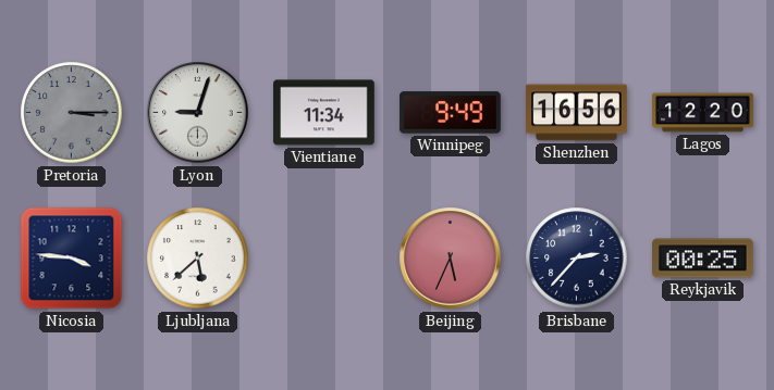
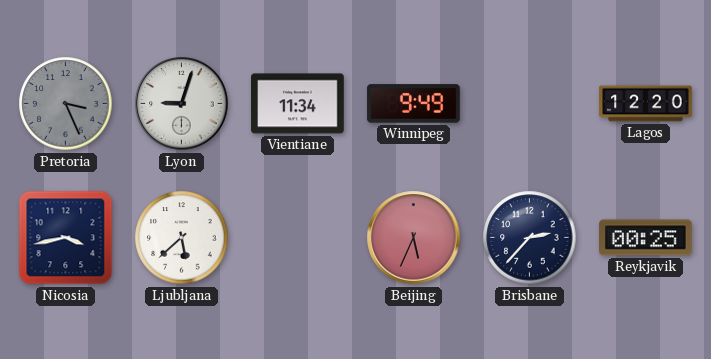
Pretoria: 3:15 -> 3:26
Shenzhen: 16:56 -> none
Nicosia: 3:46 -> 3:43
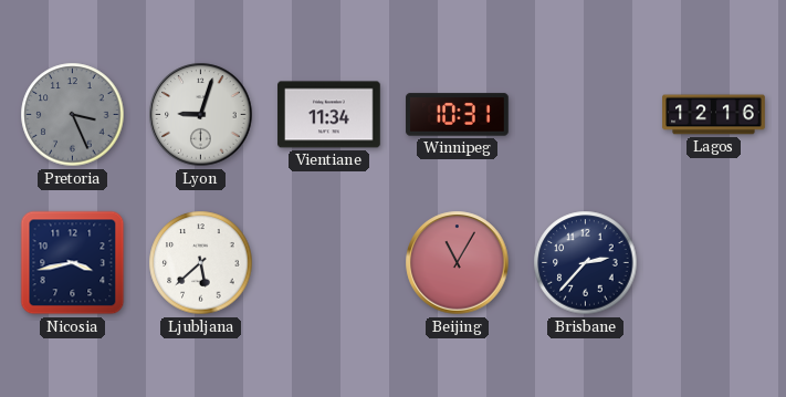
Winnipeg: 9:49 -> 10:31
Lagos: 12:20 -> 12:16
Beijing: 5:34 -> 11:05
Reykjavik: 00:25 -> none
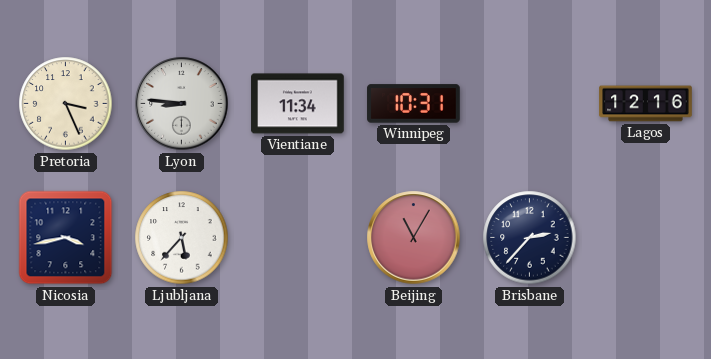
Pretoria dial: grey -> cream
Lyon: 9:03 -> 8:46
Ljubljana: 5:38 -> 5:37
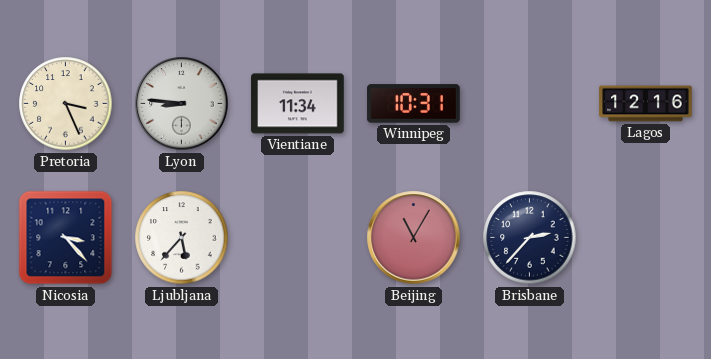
Nicosia: 3:43 -> 3:23
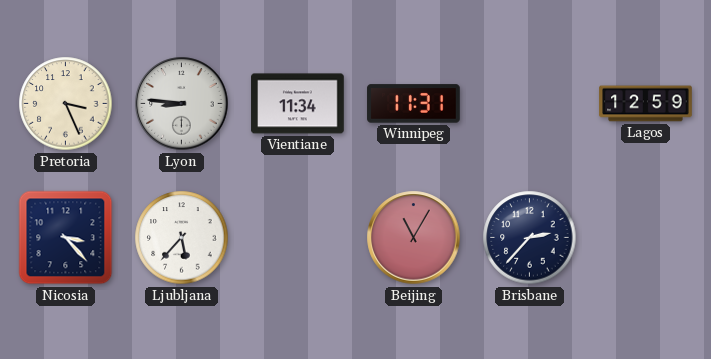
Winnipeg: 10:31 -> 11:31
Lagos: 12:16 -> 12:59
